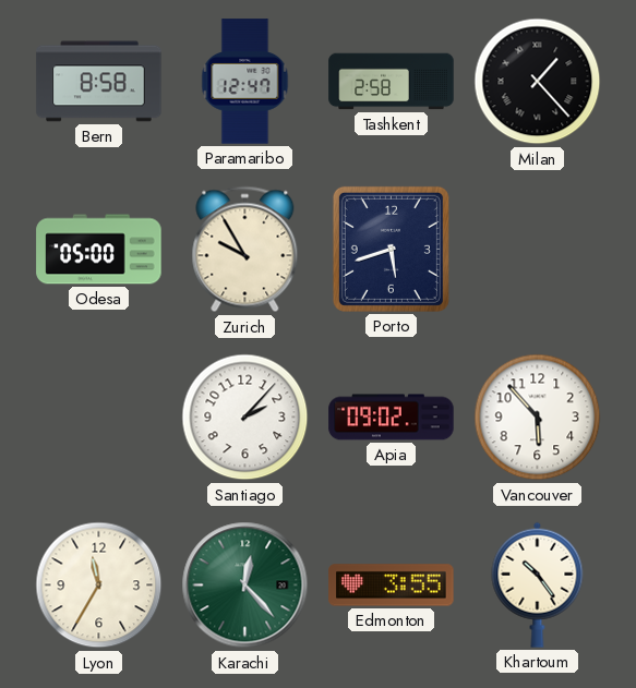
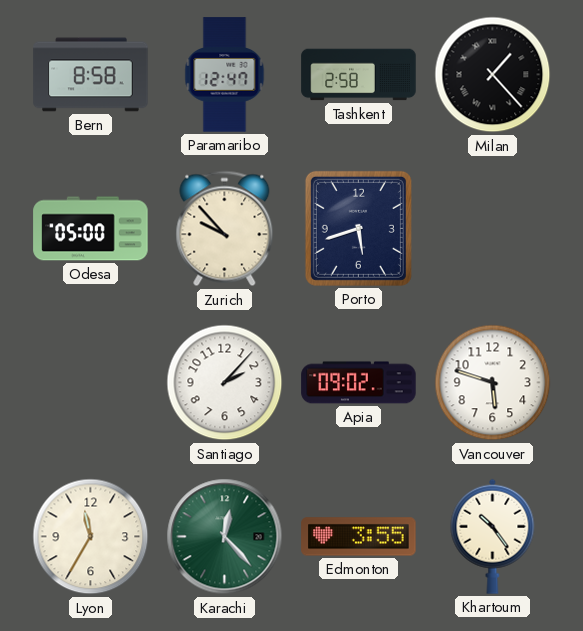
Zurich: 9:55 -> 9:53
Vancouver: 5:53 -> 5:48
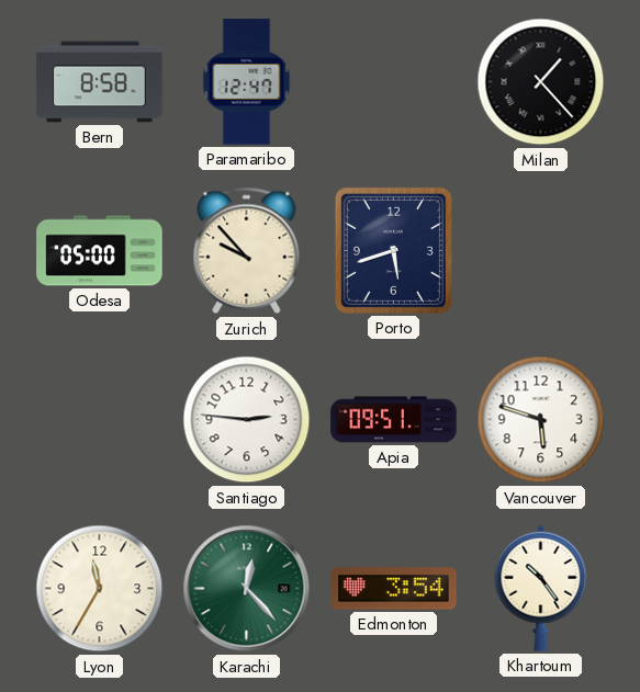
Tashkent: 2:58 -> none
Santiago: 2:07 -> 2:46
Apia: 09:02 -> 09:51
Edmonton: 3:55 -> 3:54
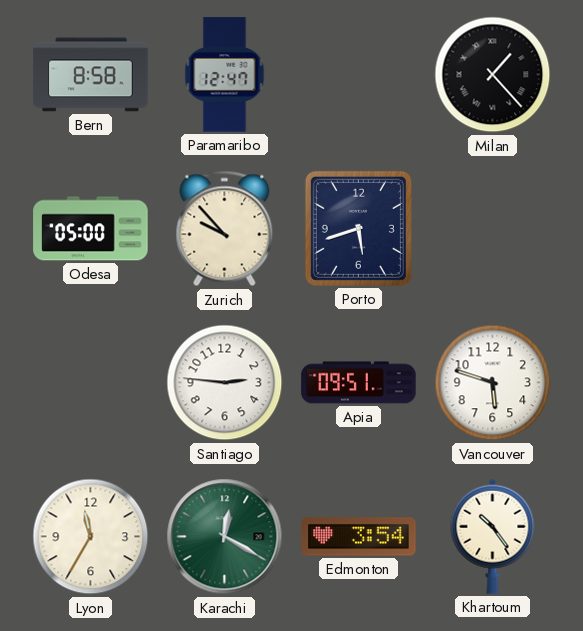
Karachi: 12:23 -> 12:20
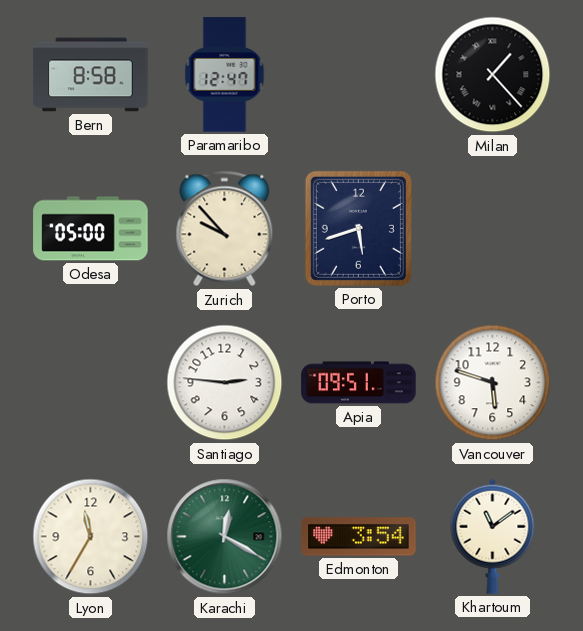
Khartoum: 10:24 -> 11:09
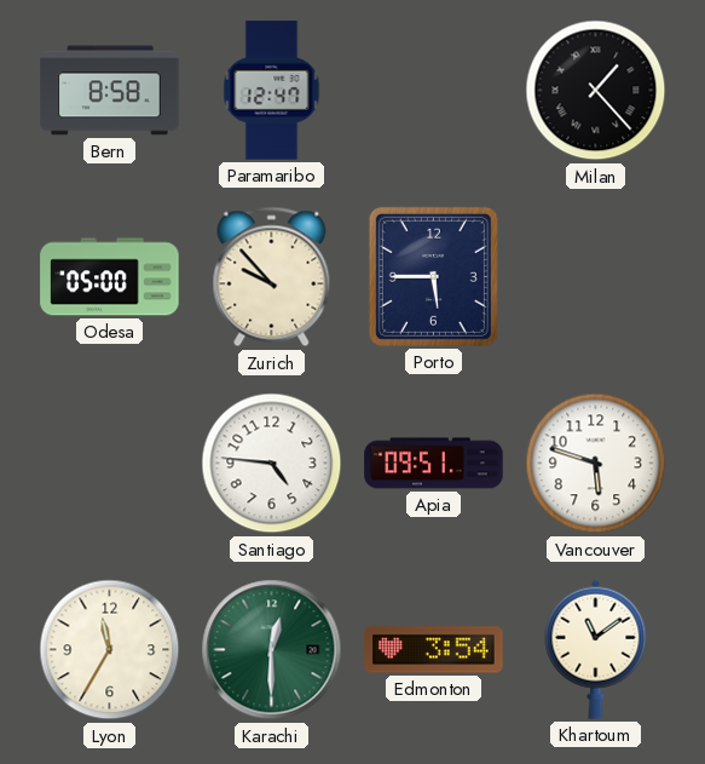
Porto: 5:42 -> 5:45
Santiago: 2:46 -> 4:46
Karachi: 12:20 -> 12:30
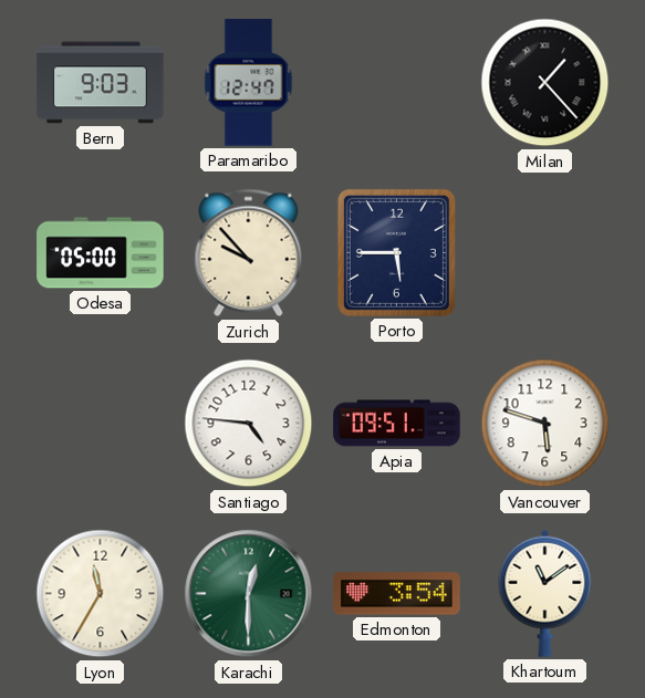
Bern: 8:58 -> 9:03
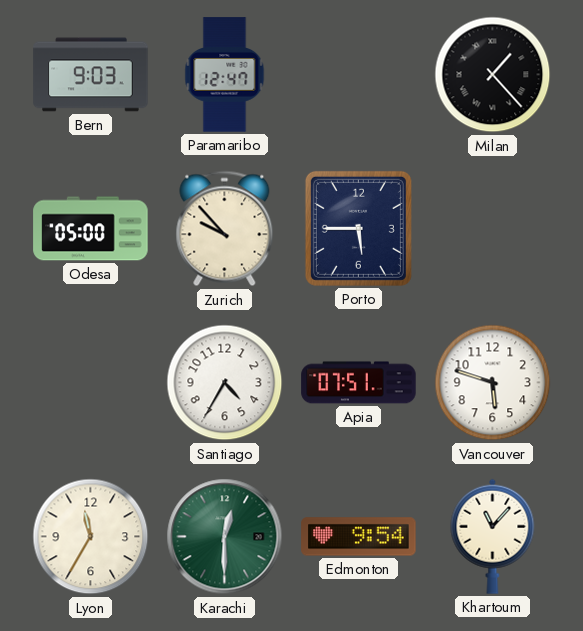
Santiago: 4:46 -> 4:35
Apia: 09:51 -> 07:51
Edmonton: 3:54 -> 9:54
Khartoum: 11:09 -> 11:07
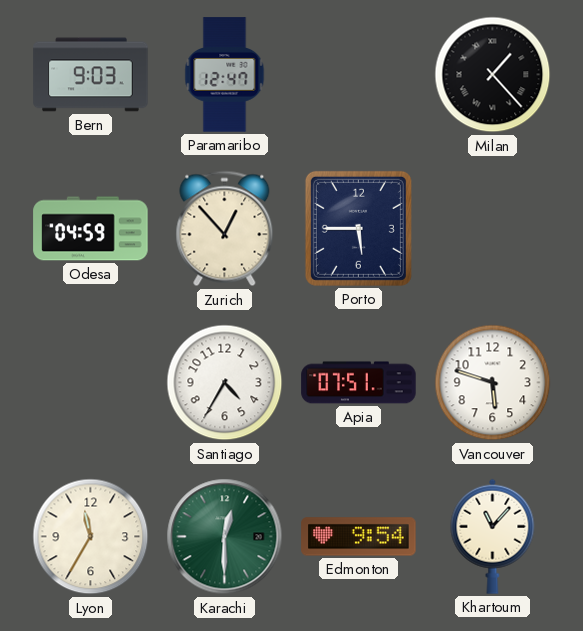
Odesa: 05:00 -> 04:59
Zurich: 9:53 -> 12:53
